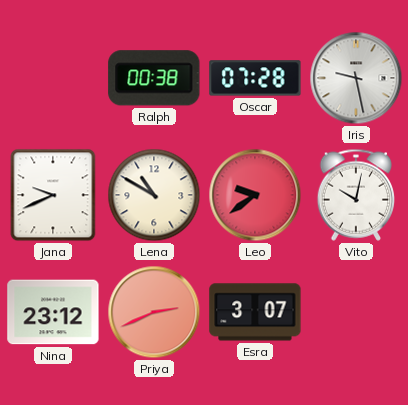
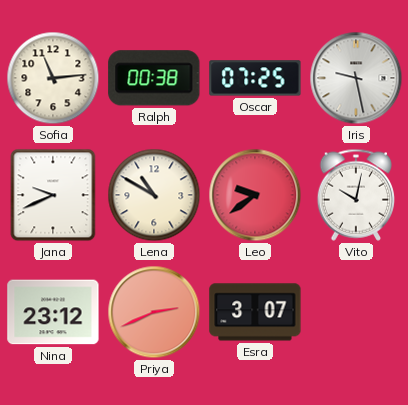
Sofia: none -> 11:14
Oscar: 07:28 -> 07:25
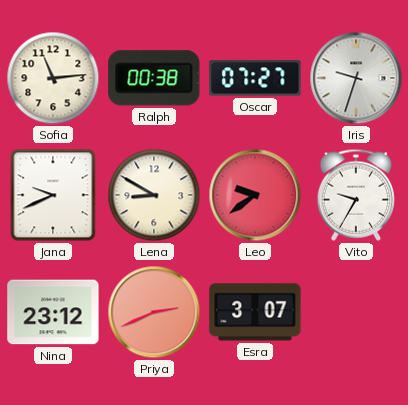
Oscar: 07:25 -> 07:27
Iris: 9:28 -> 9:33
Lena: 10:50 -> 8:50
Vito: 10:02 -> 9:35
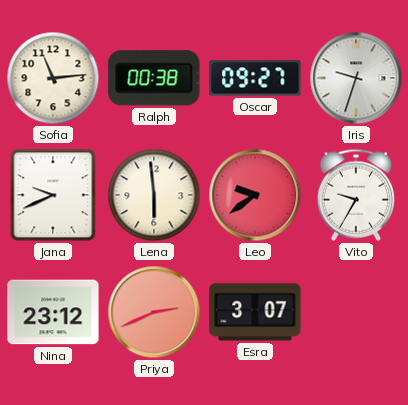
Oscar: 07:27 -> 09:27
Lena: 8:50 -> 5:59
